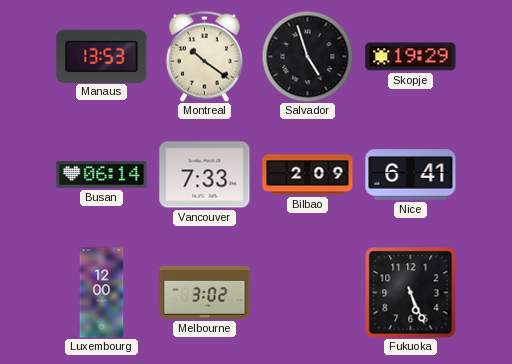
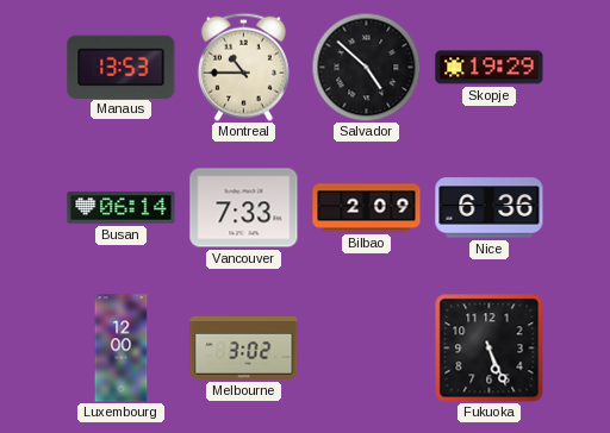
Montreal: 10:21 -> 10:45
Salvador: 4:57 -> 4:52
Nice: 6:41 -> 6:36
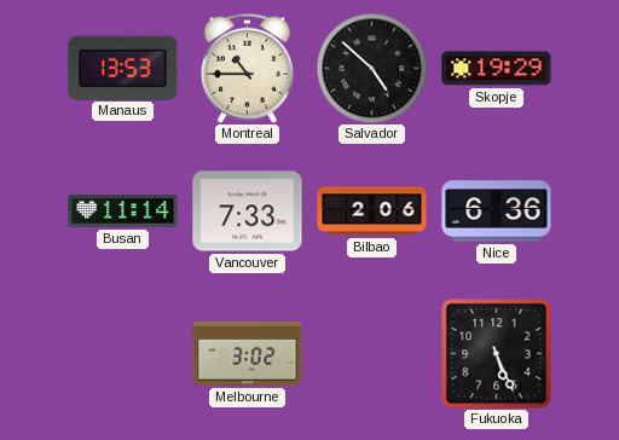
Busan: 06:14 -> 11:14
Bilbao: 2:09 -> 2:06
Luxembourg: 12:00 -> none
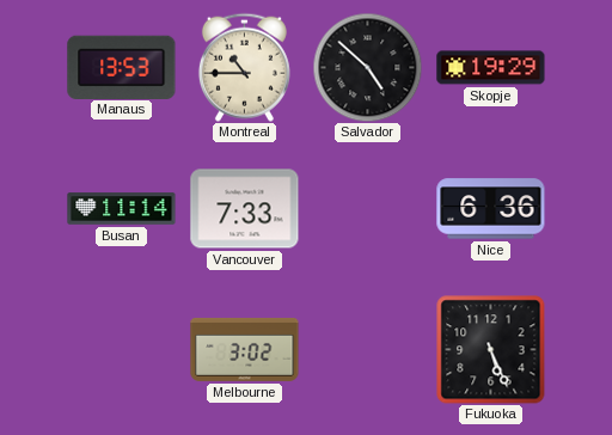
Bilbao: 2:06 -> none
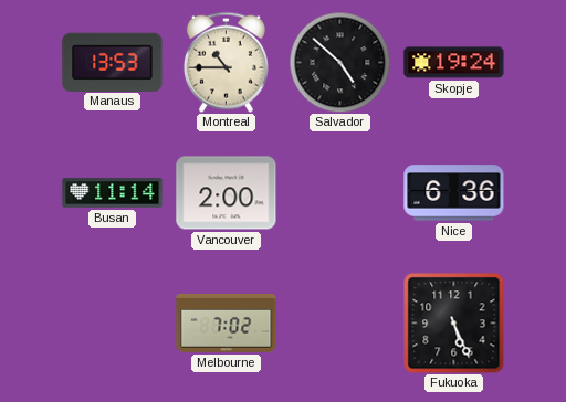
Skopje: 19:29 -> 19:24
Vancouver: 7:33 -> 2:00
Melbourne: 3:02 -> 7:02
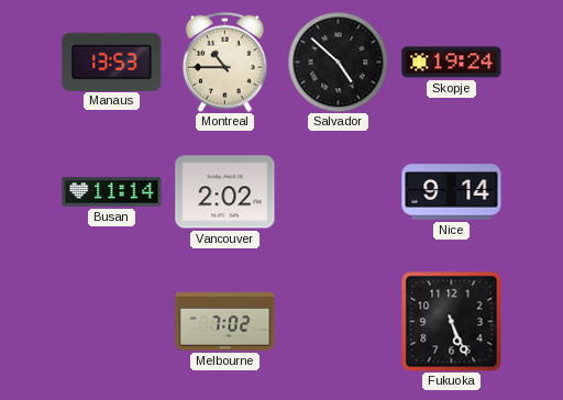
Vancouver: 2:00 -> 2:02
Nice: 6:36 -> 9:14
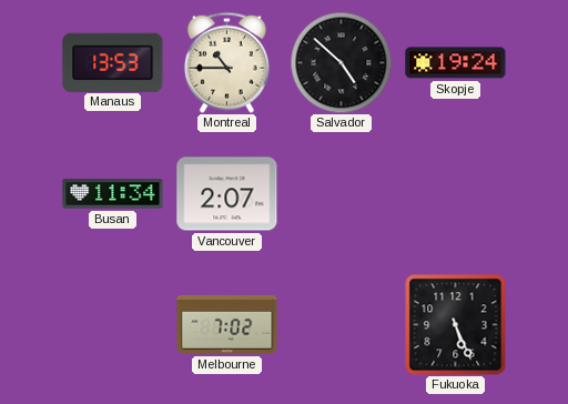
Busan: 11:14 -> 11:34
Vancouver: 2:02 -> 2:07
Nice: 9:14 -> none
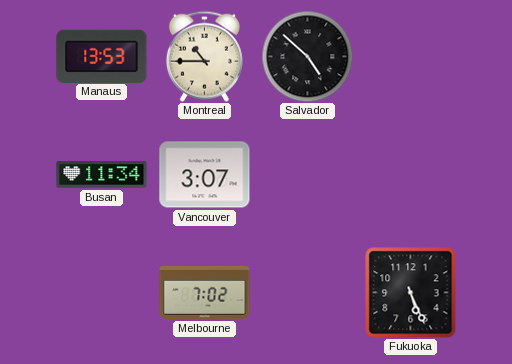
Skopje: 19:24 -> none
Vancouver: 2:07 -> 3:07
